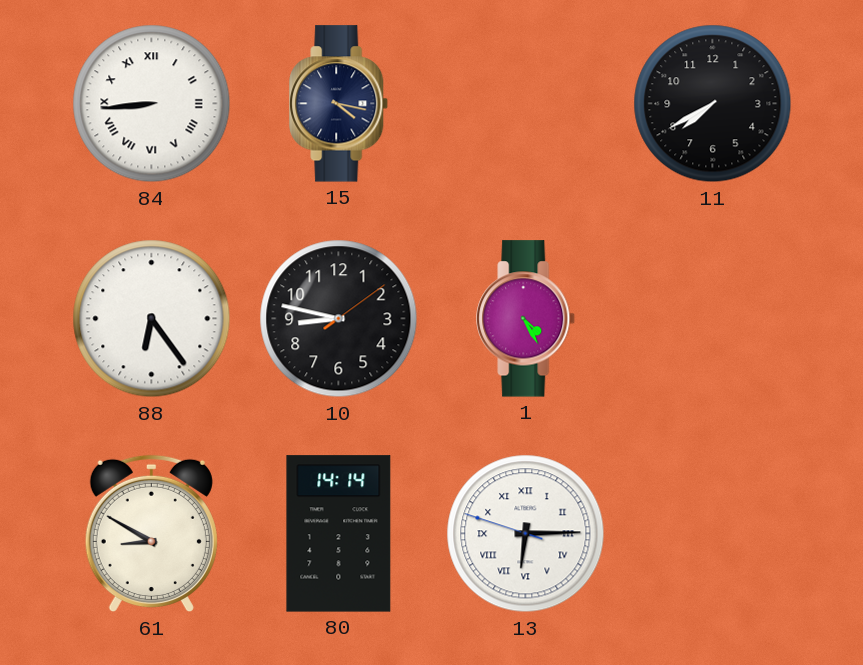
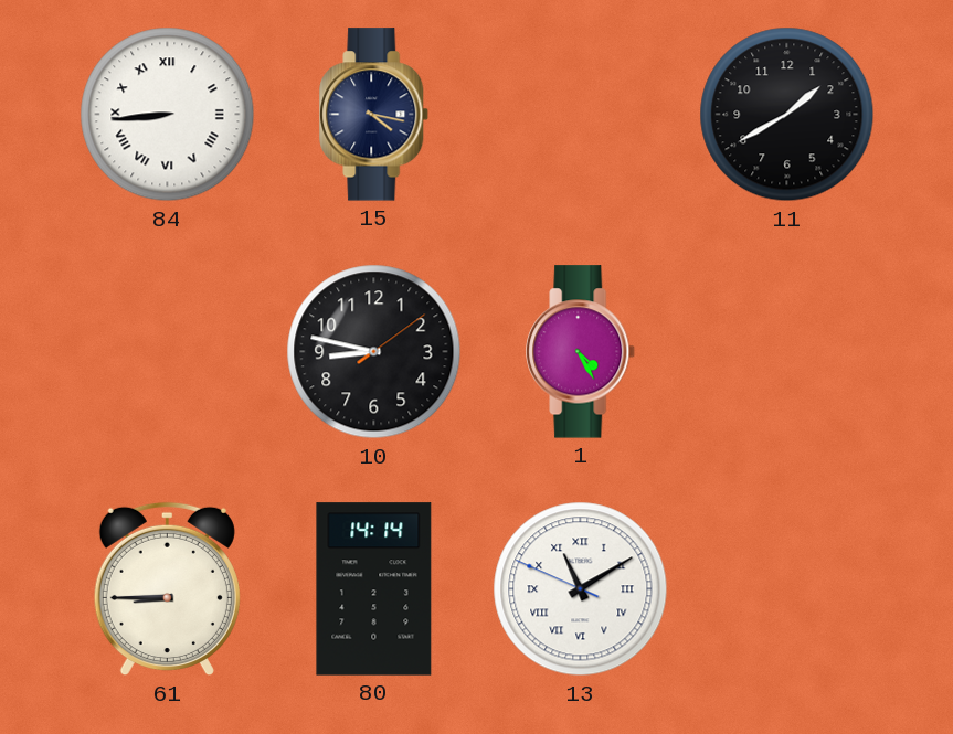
11: 7:40 -> 1:40
88: 6:24 -> none
61: 8:50 -> 8:45
13: 6:14 -> 11:09
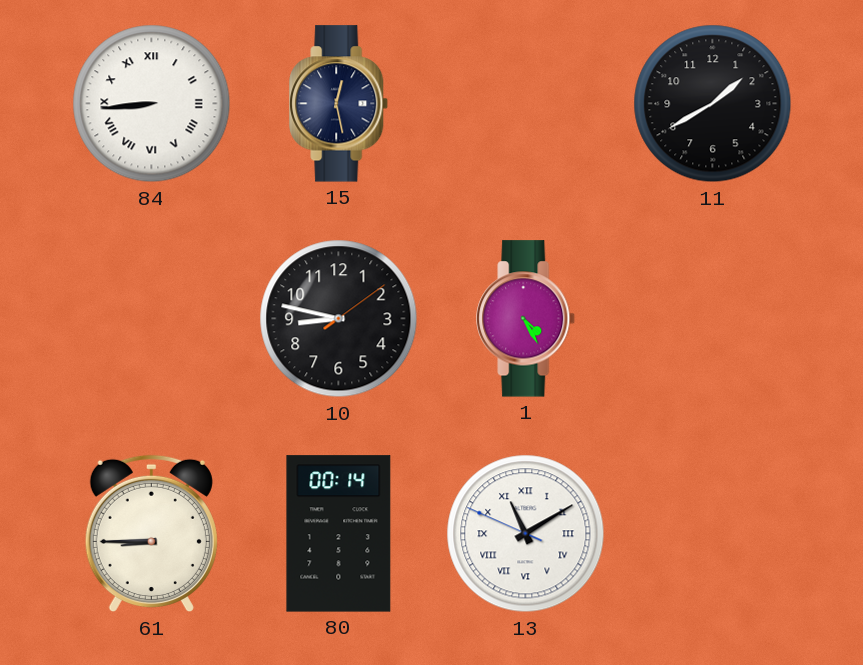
15: 4:17 -> 12:28
80: 14:14 -> 00:14
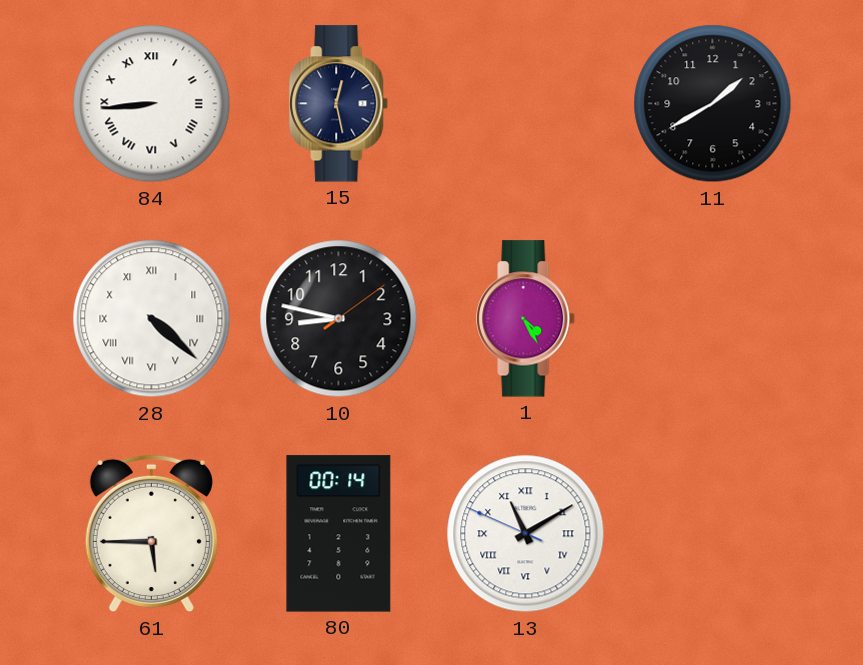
28: none -> 4:22
61: 8:45 -> 5:45
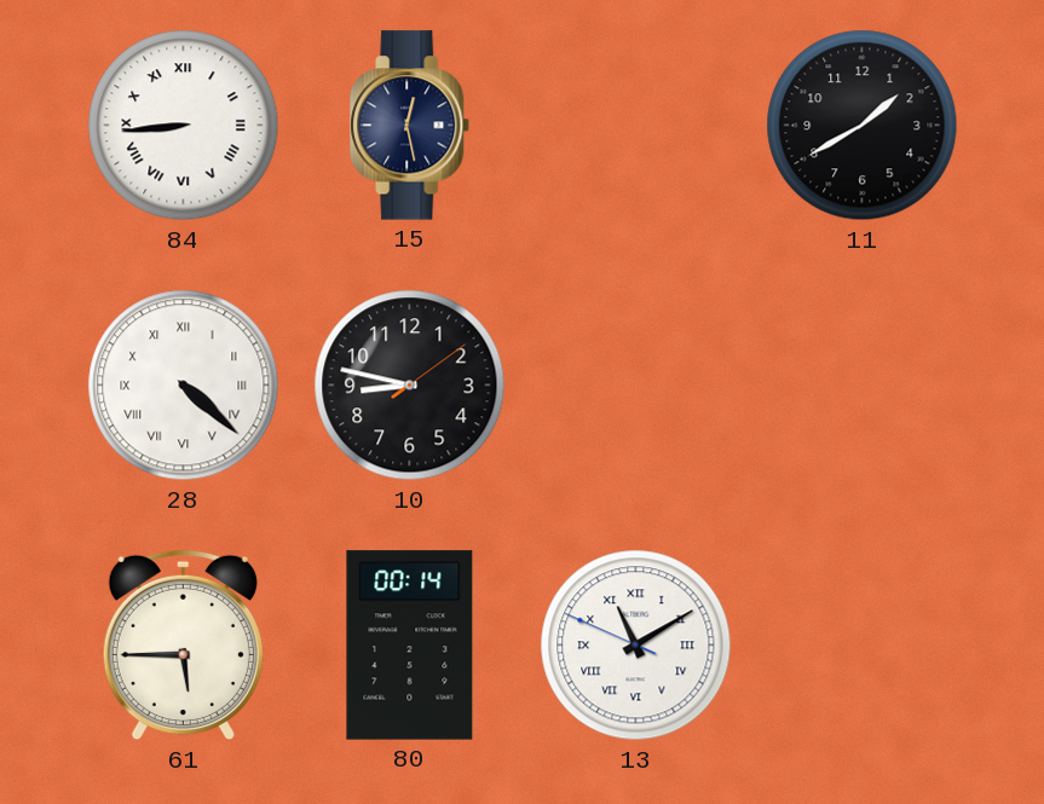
1: 4:25 -> none
